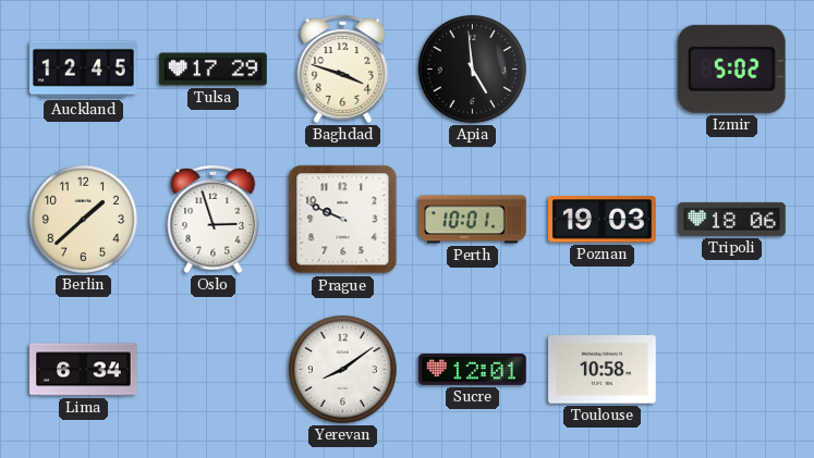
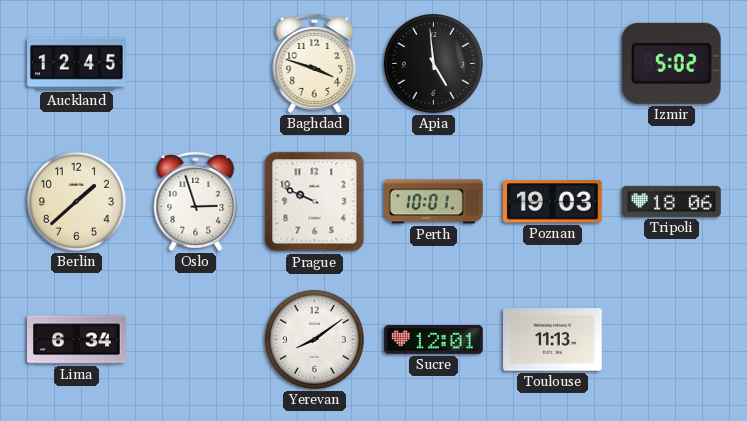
Tulsa: 17:29 -> none
Toulouse: 10:58 -> 11:13
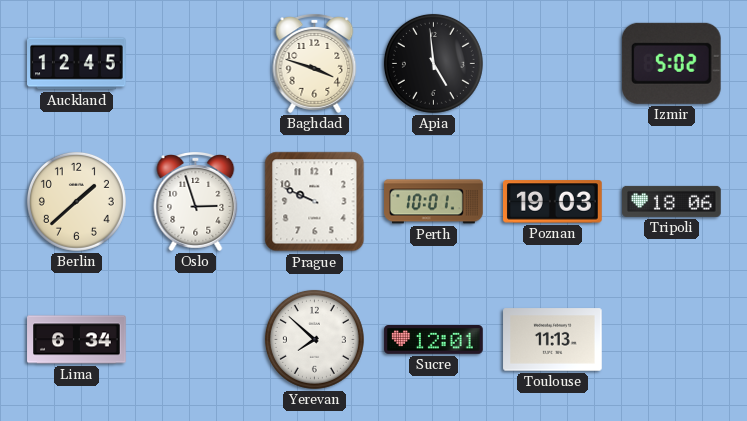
Yerevan: 8:09 -> 7:52
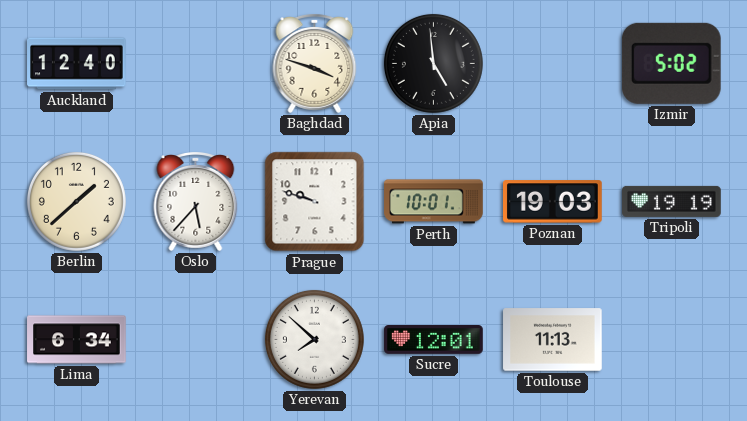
Auckland: 12:45 -> 12:40
Oslo: 2:57 -> 5:37
Prague: 9:49 -> 9:48
Tripoli: 18:06 -> 19:19
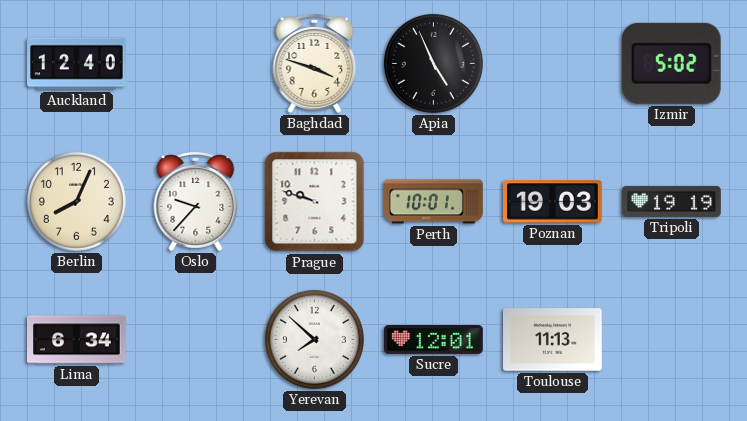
Apia: 4:59 -> 4:56
Berlin: 1:38 -> 8:04
Oslo: 5:37 -> 9:37
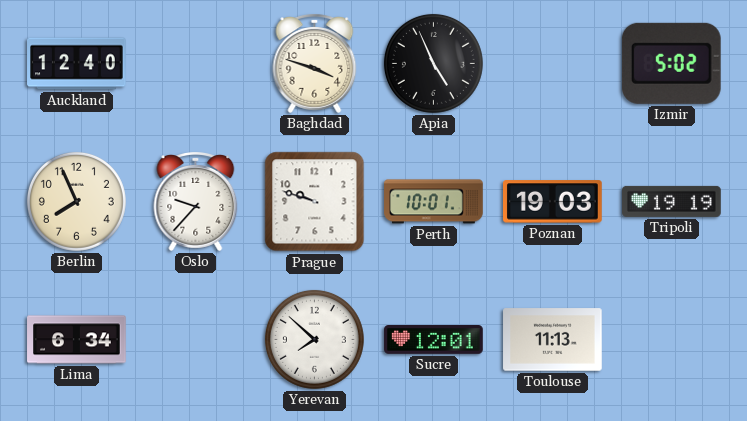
Berlin: 8:04 -> 7:56
